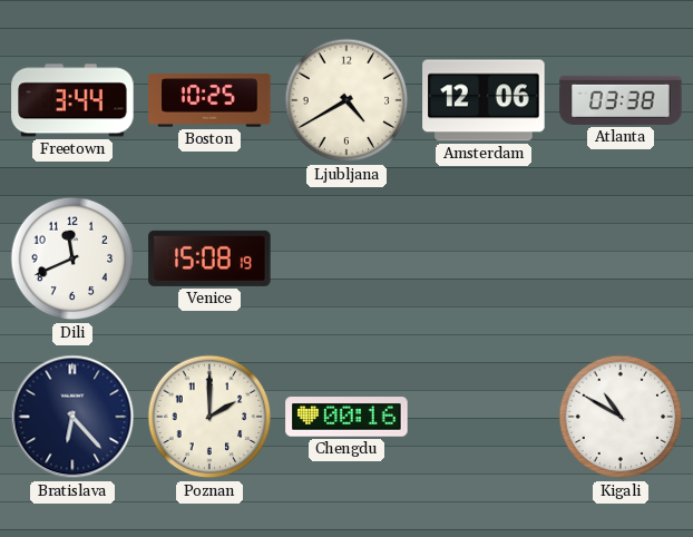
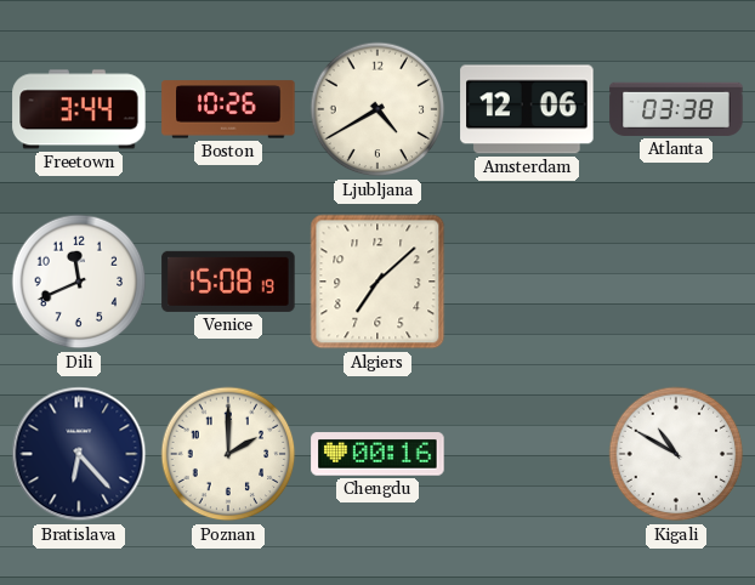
Boston: 10:25 -> 10:26
Algiers: none -> 7:08
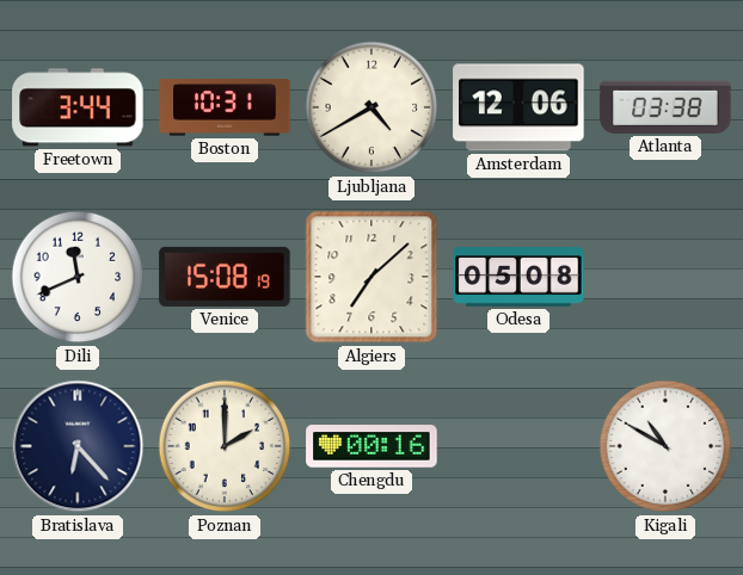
Boston: 10:26 -> 10:31
Odesa: none -> 05:08
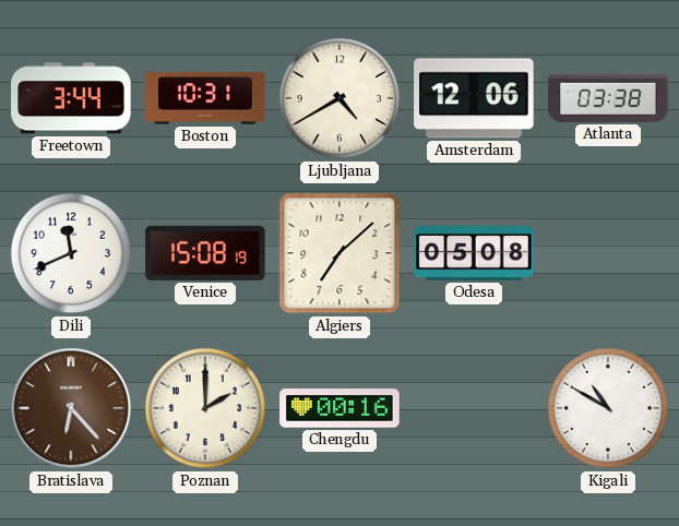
Bratislava dial: navy -> brown
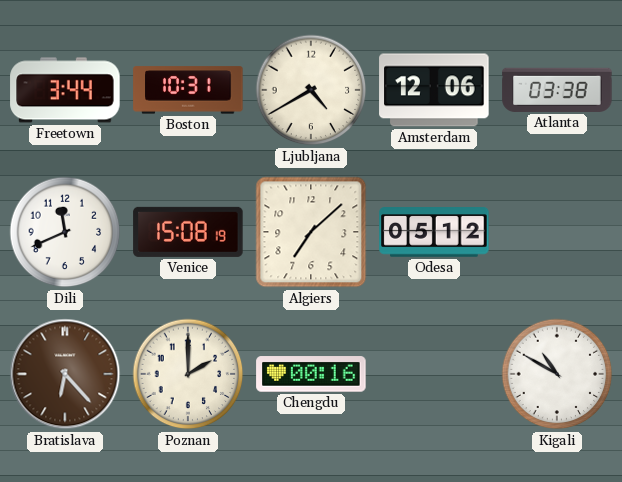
Odesa: 05:08 -> 05:12
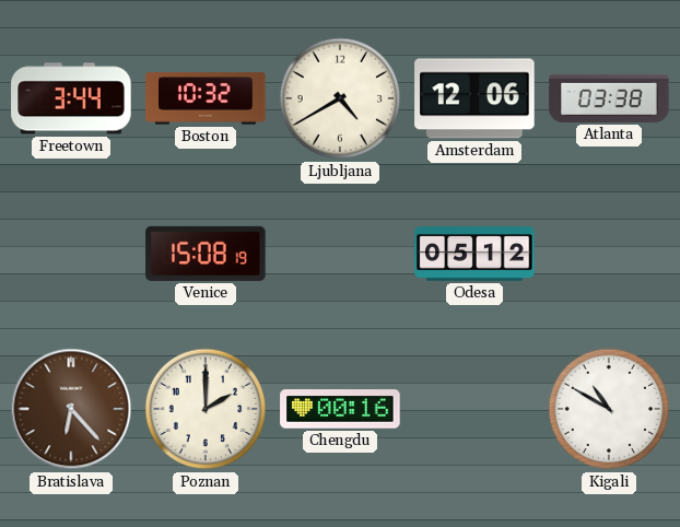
Boston: 10:31 -> 10:32
Dili: 11:41 -> none
Algiers: 7:08 -> none
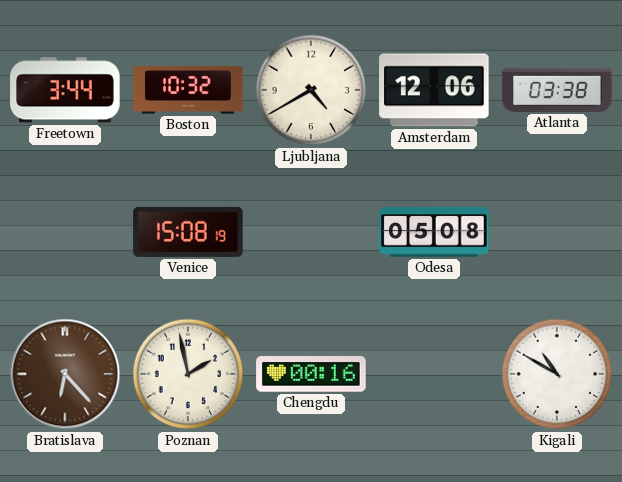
Odesa: 05:12 -> 05:08
Poznan: 2:00 -> 1:58
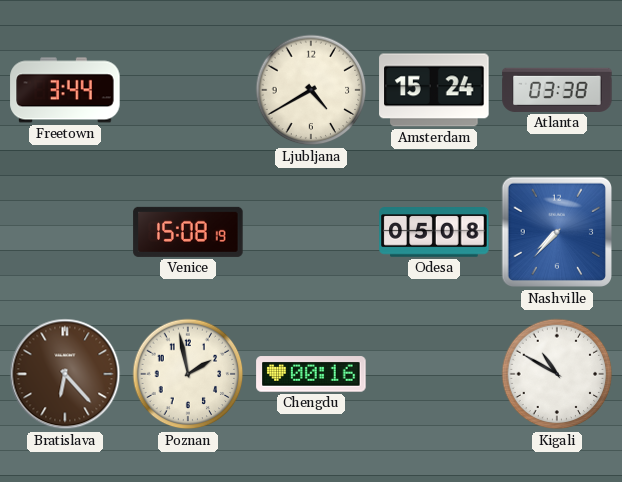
Boston: 10:32 -> none
Amsterdam: 12:06 -> 15:24
Nashville: none -> 7:37
